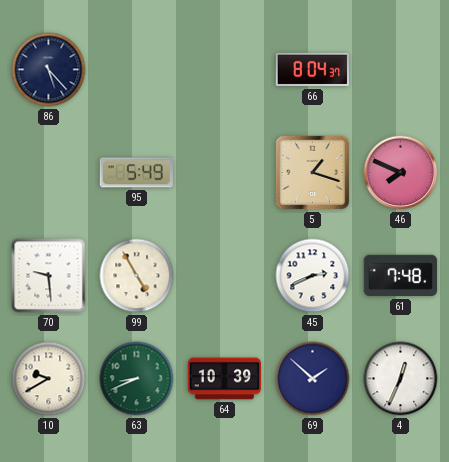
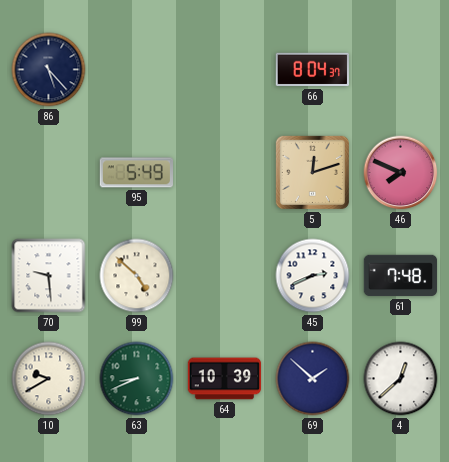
5: 1:18 -> 12:12
99: 4:55 -> 4:52
4: 12:34 -> 12:38
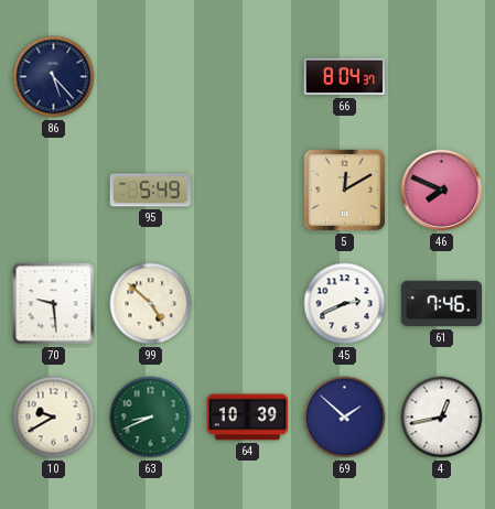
5: 12:12 -> 12:10
61: 7:48 -> 7:46
4: 12:38 -> 12:43
